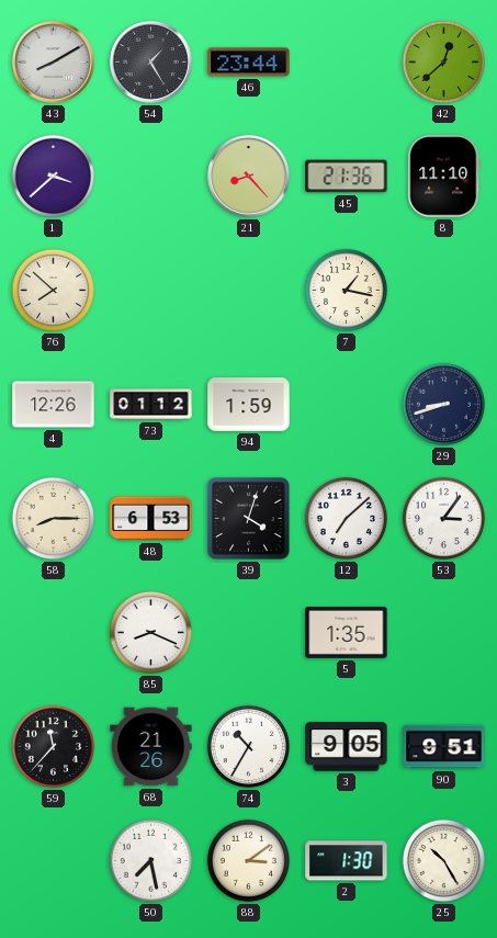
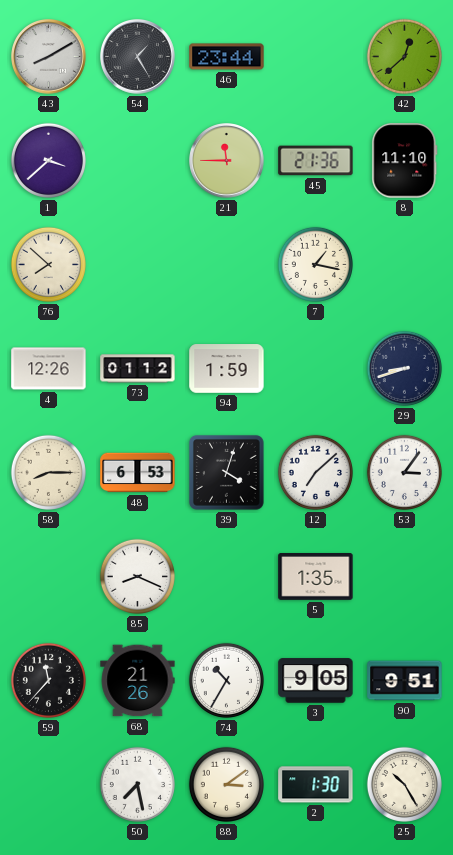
21: 8:23 -> 11:45
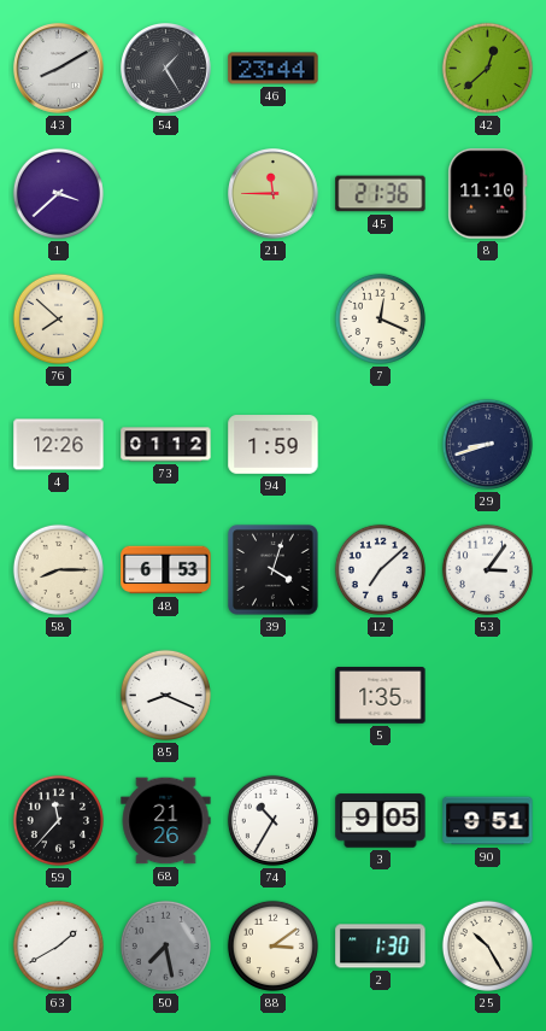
7: 1:17 -> 12:19
63: none -> 1:40
50 dial: white -> grey
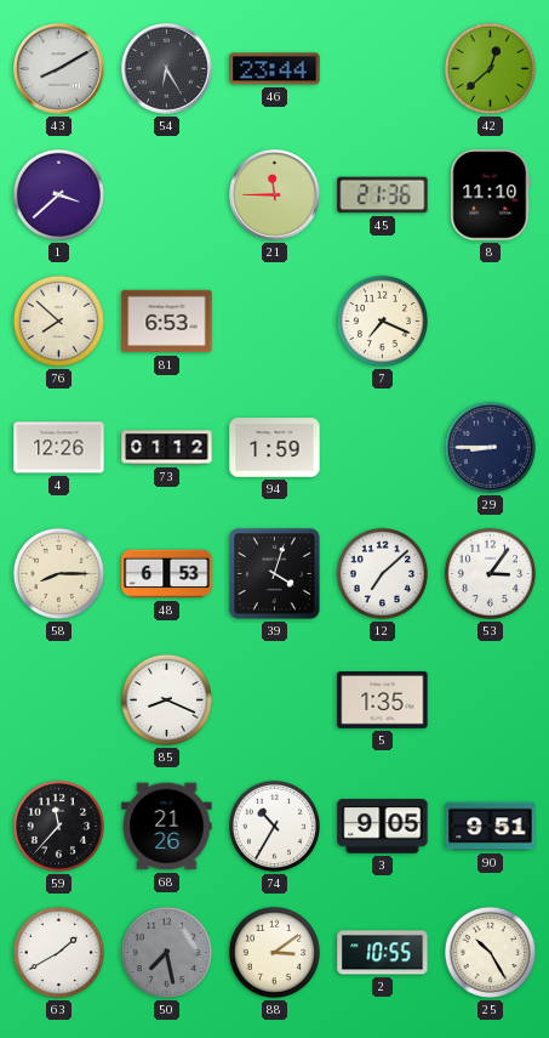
54: 1:25 -> 6:25
81: none -> 6:53
7: 12:19 -> 7:19
29: 8:42 -> 8:45
2: 1:30 -> 10:55
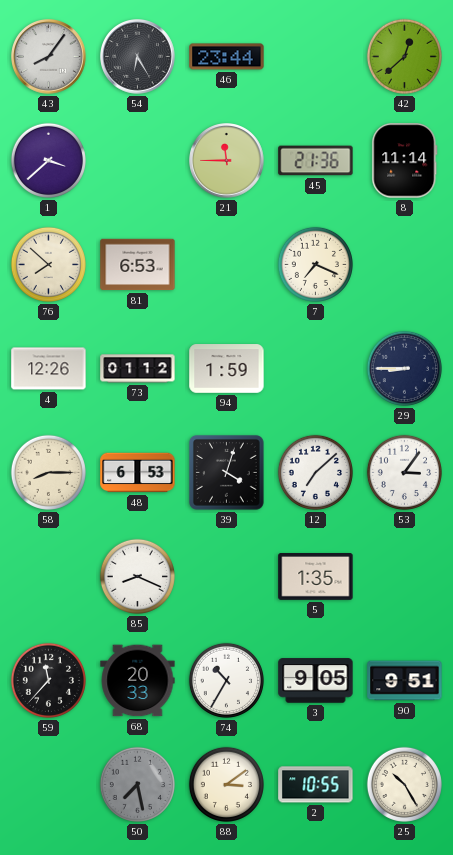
43: 8:10 -> 8:06
8: 11:10 -> 11:14
68: 21:26 -> 20:33
63: 1:40 -> none
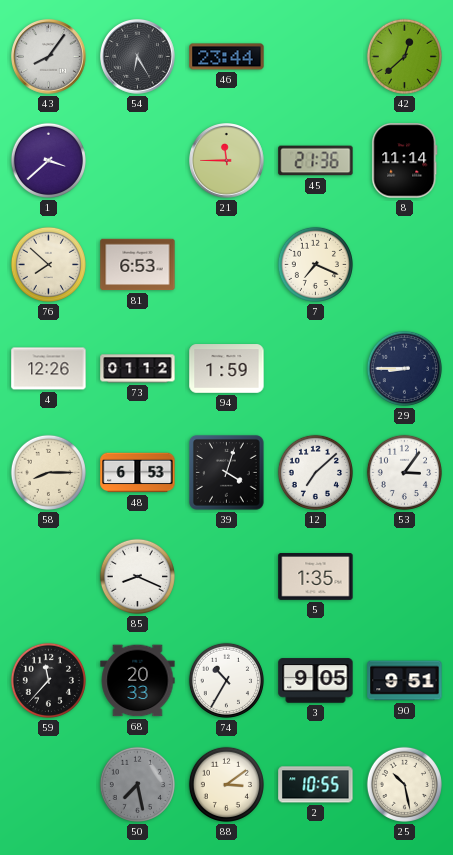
25: 10:25 -> 10:28
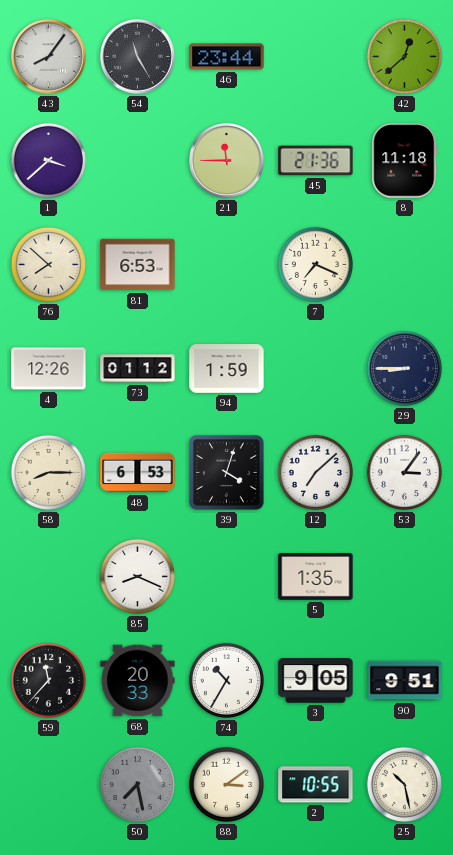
54: 6:25 -> 11:25
8: 11:14 -> 11:18
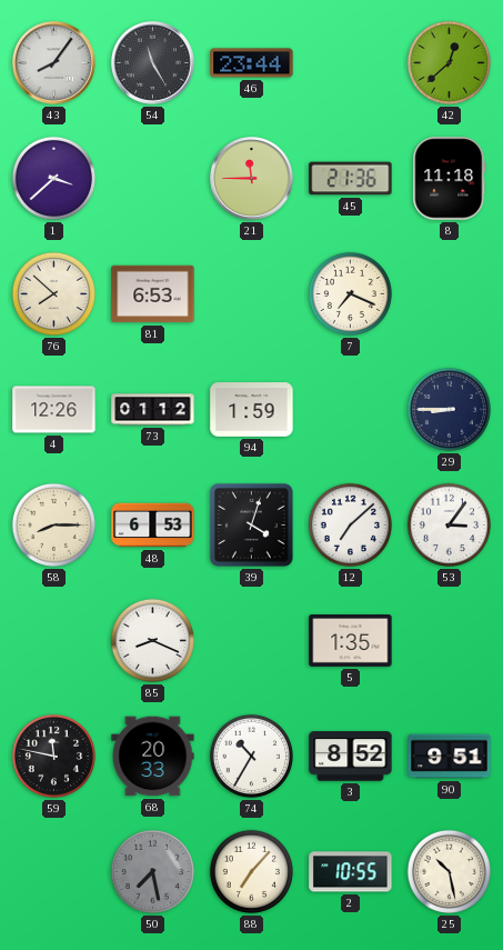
59: 11:37 -> 11:47
3: 9:05 -> 8:52
88: 3:09 -> 7:07
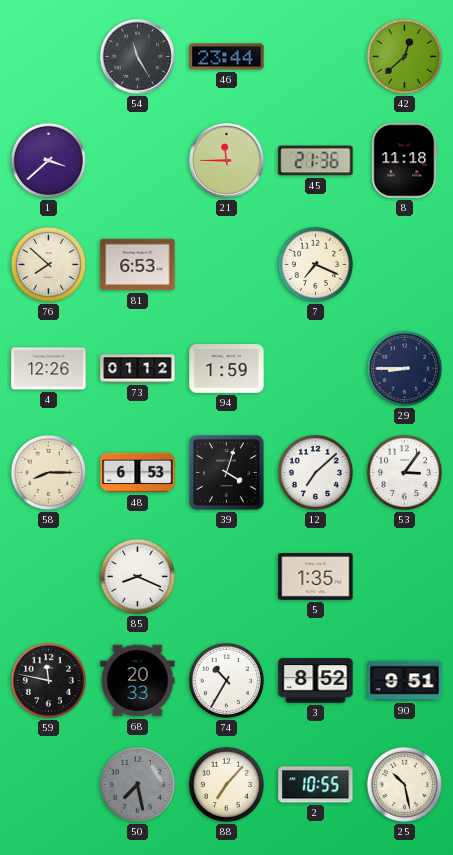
43: 8:06 -> none
